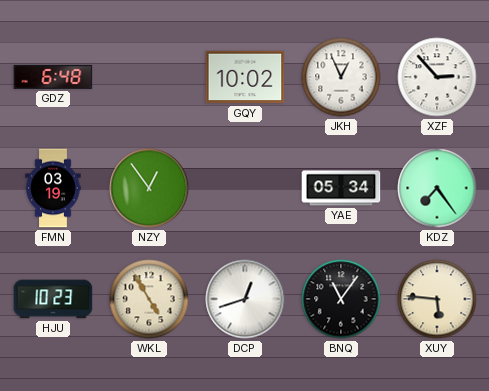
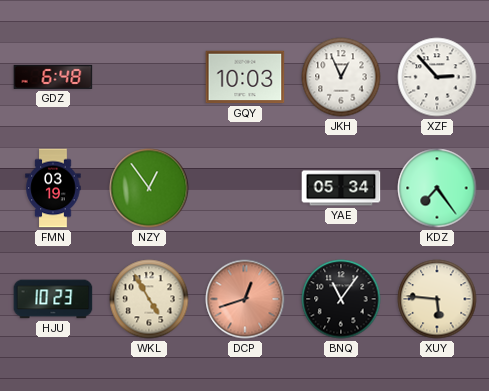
GQY: 10:02 -> 10:03
DCP dial: white -> salmon
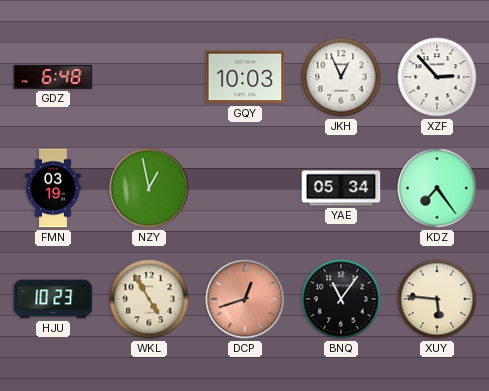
NZY: 12:54 -> 12:58
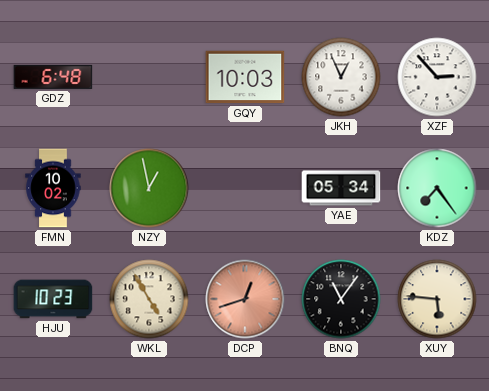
FMN: 03:19 -> 10:02
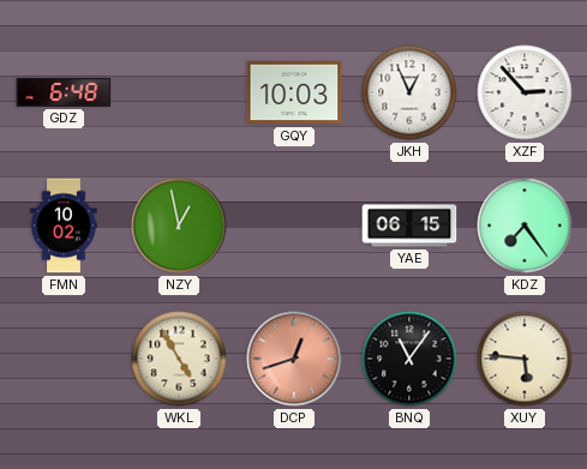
YAE: 05:34 -> 06:15
HJU: 10:23 -> none
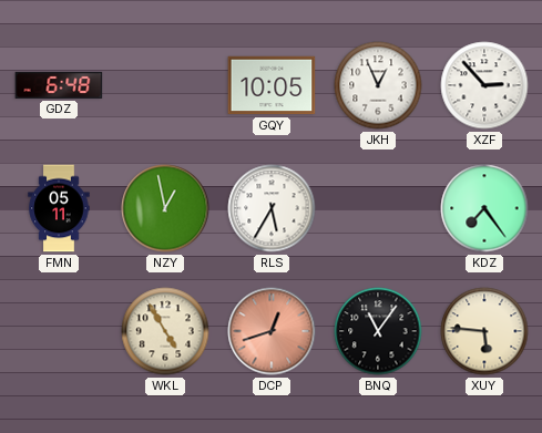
GQY: 10:03 -> 10:05
FMN: 10:02 -> 05:11
RLS: none -> 5:35
YAE: 06:15 -> none
